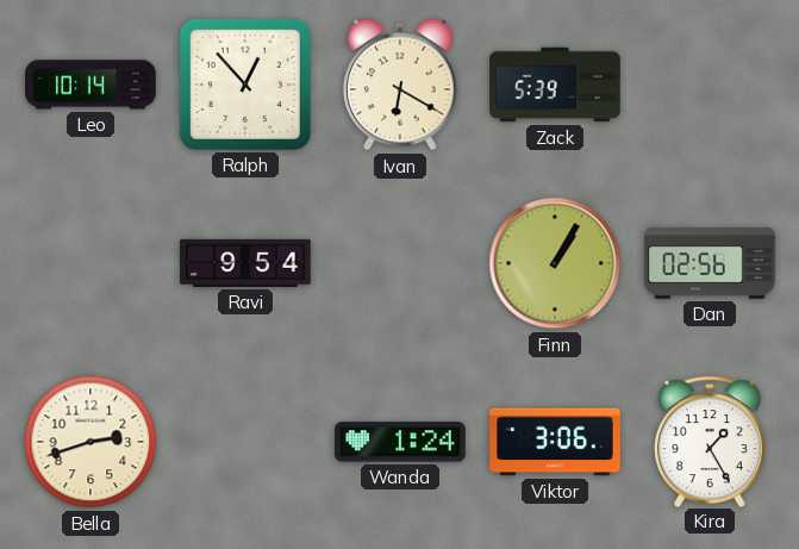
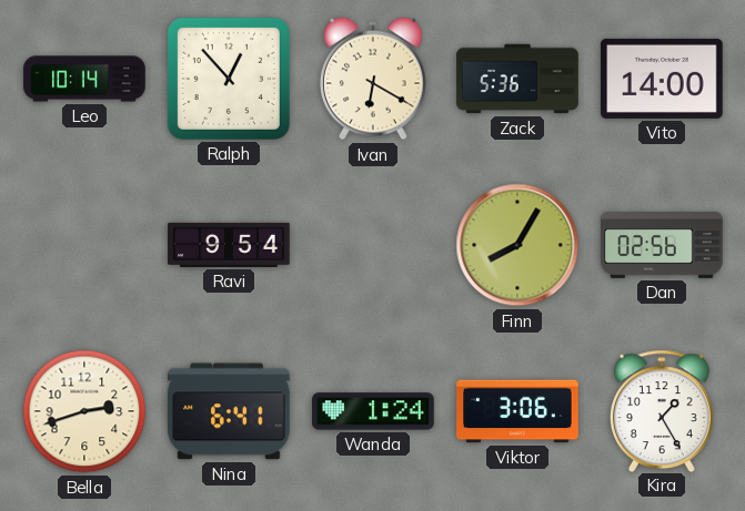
Zack: 5:39 -> 5:36
Vito: none -> 14:00
Finn: 1:05 -> 8:05
Nina: none -> 6:41
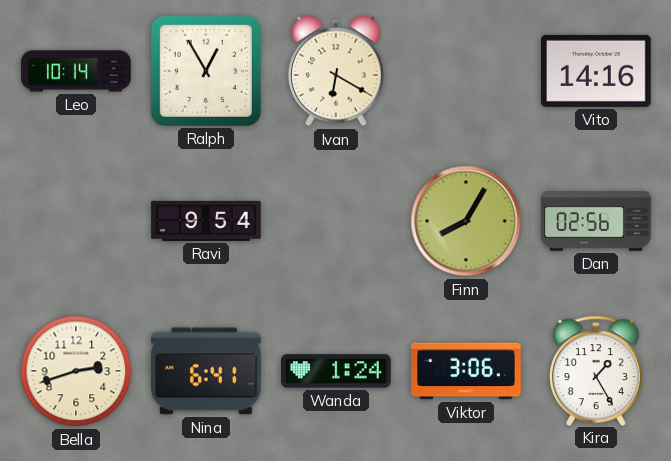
Ralph: 12:53 -> 12:55
Zack: 5:36 -> none
Vito: 14:00 -> 14:16
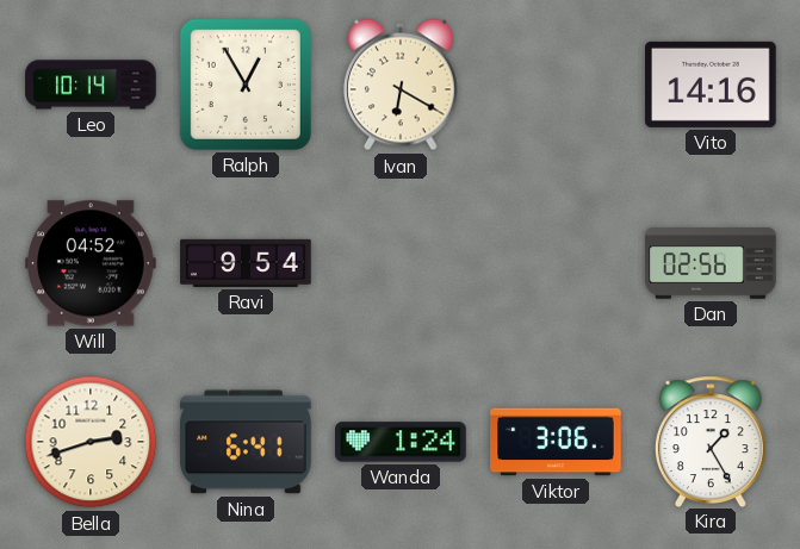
Will: none -> 04:52
Finn: 8:05 -> none
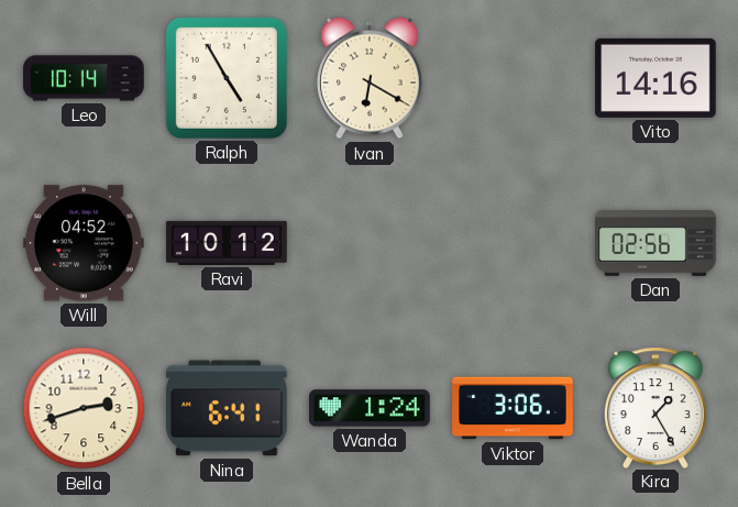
Ralph: 12:55 -> 4:55
Ravi: 9:54 -> 10:12
